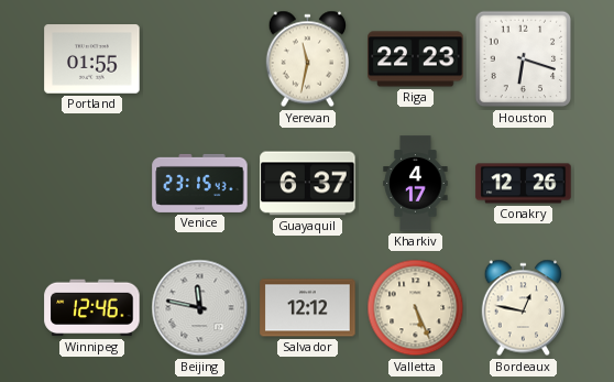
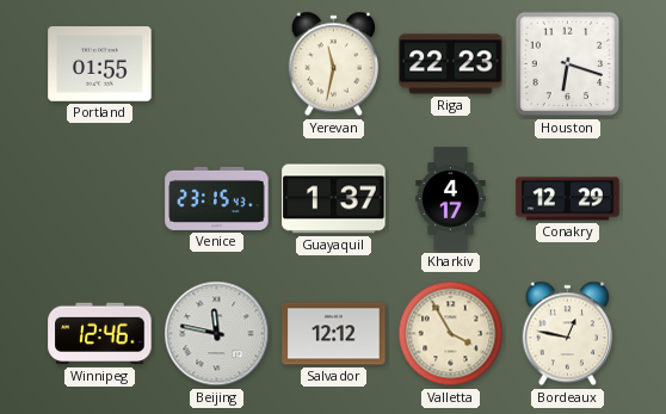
Guayaquil: 6:37 -> 1:37
Conakry: 12:26 -> 12:29
Valletta: 5:26 -> 3:55
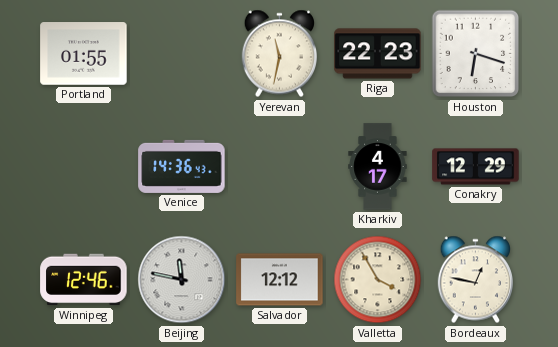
Venice: 23:15 -> 14:36
Guayaquil: 1:37 -> none
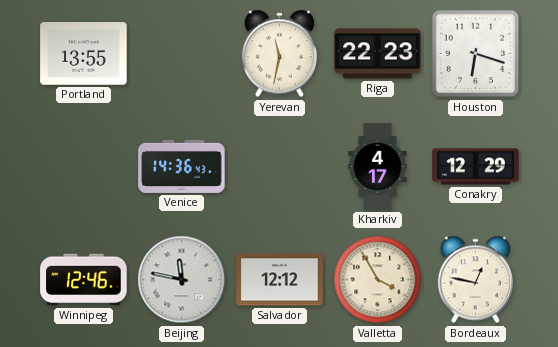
Portland: 01:55 -> 13:55
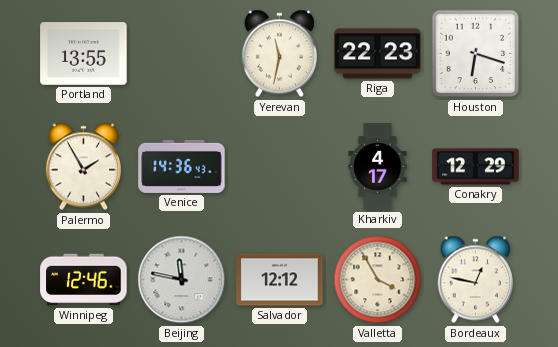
Palermo: none -> 1:55
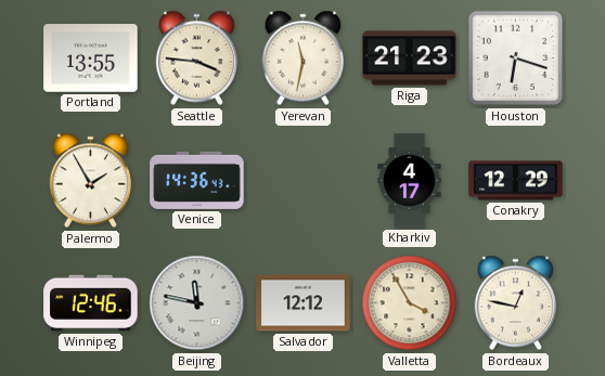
Seattle: none -> 3:46
Riga: 22:23 -> 21:23
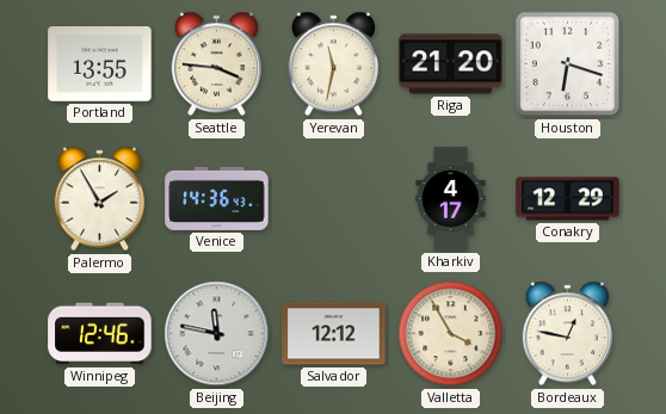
Riga: 21:23 -> 21:20
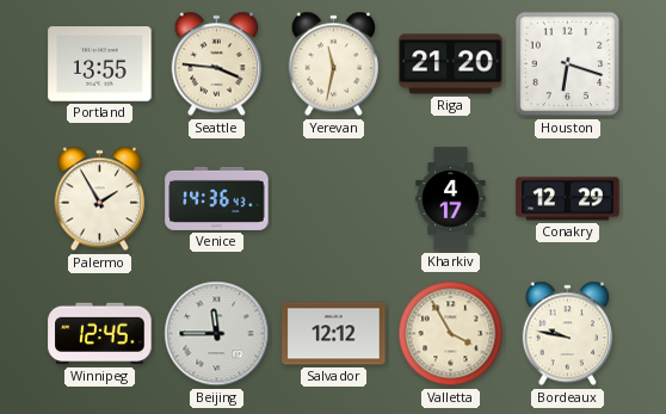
Winnipeg: 12:46 -> 12:45
Beijing: 11:47 -> 11:45
Bordeaux: 12:47 -> 9:47
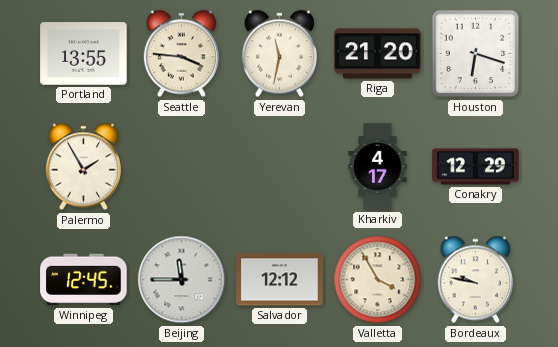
Venice: 14:36 -> none
